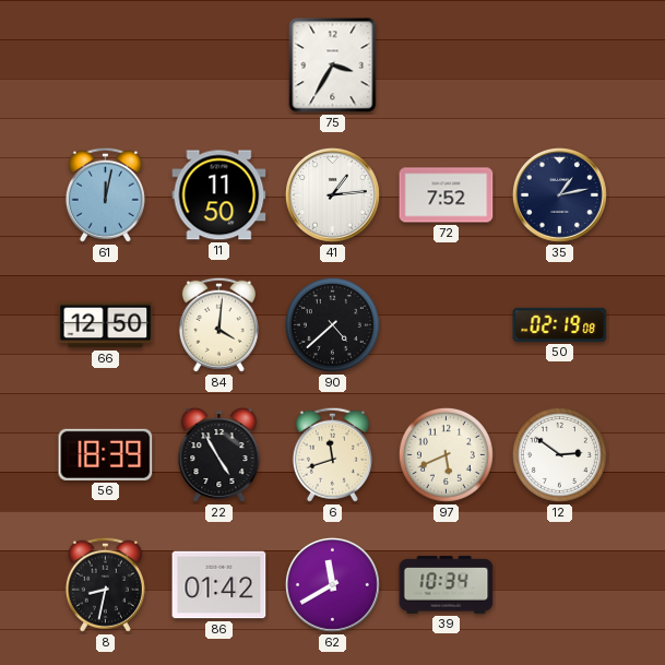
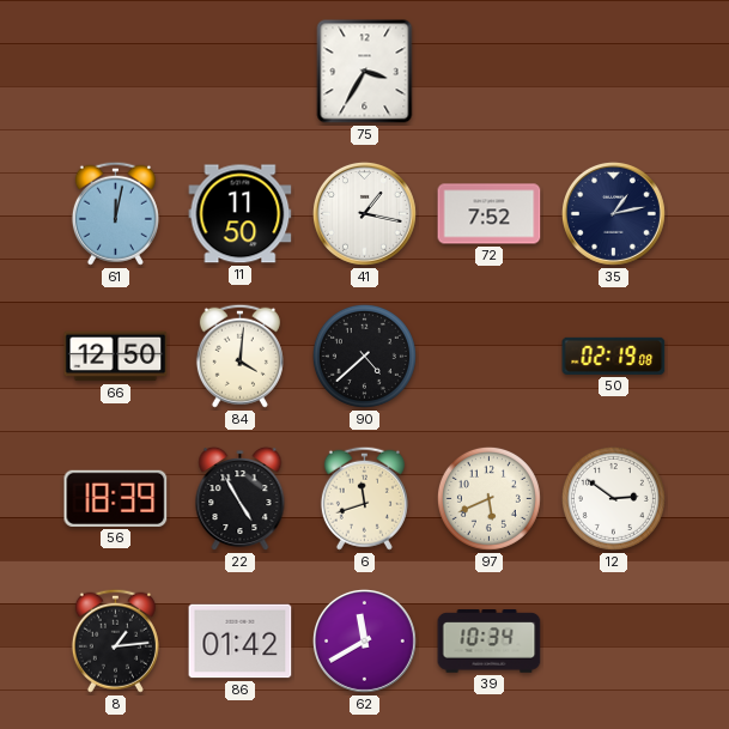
41: 1:14 -> 1:17
8: 8:32 -> 1:14
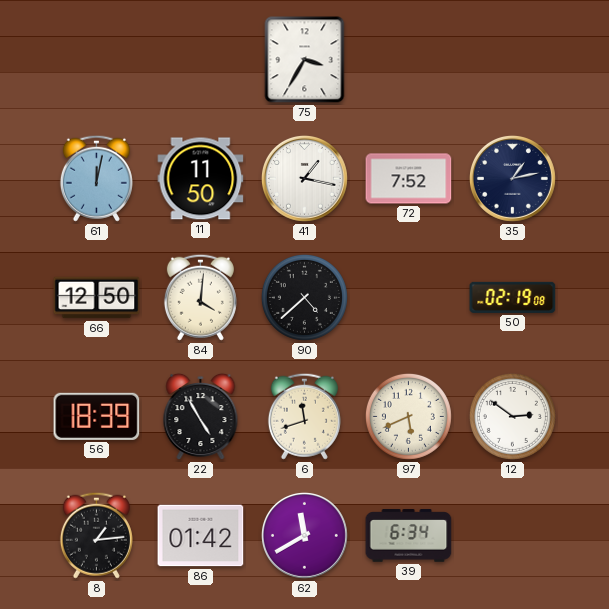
39: 10:34 -> 6:34
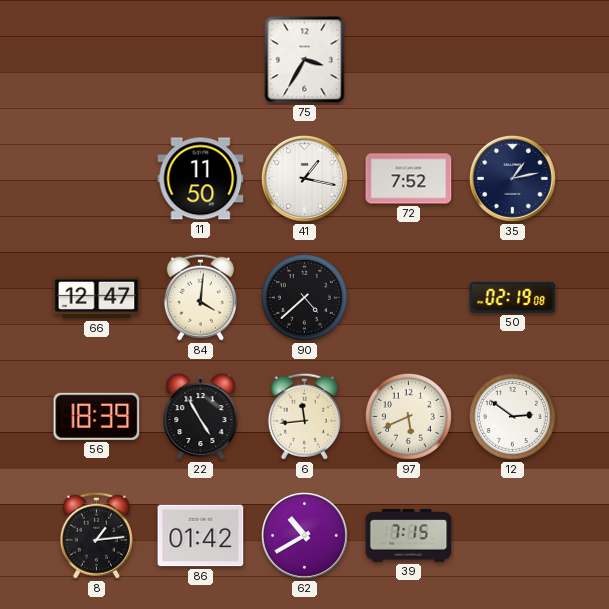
61: 12:02 -> none
66: 12:50 -> 12:47
6: 11:42 -> 11:44
62: 11:40 -> 10:40
39: 6:34 -> 7:15
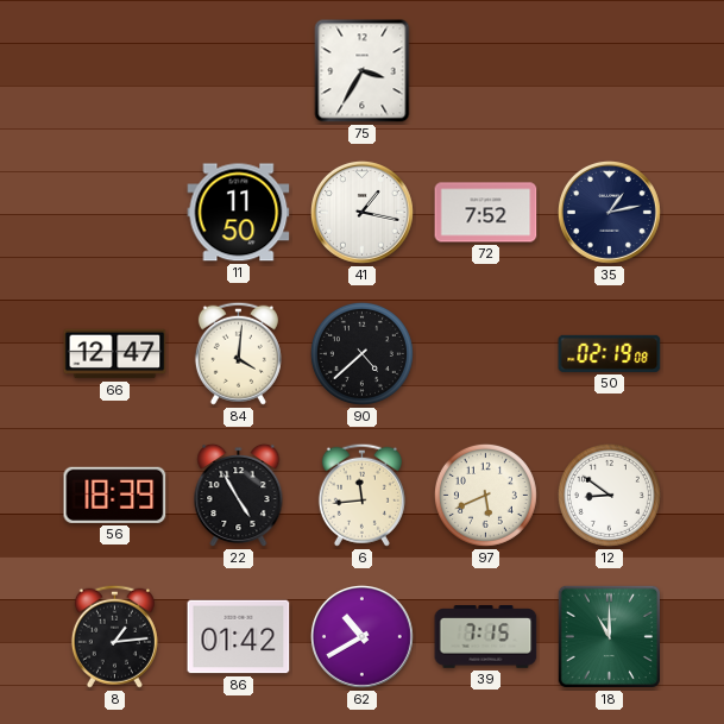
12: 2:51 -> 8:51
18: none -> 11:00
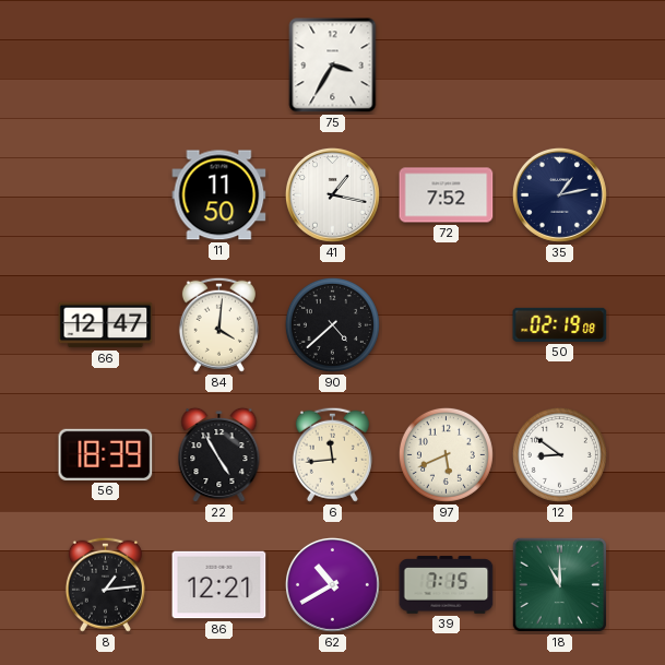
86: 01:42 -> 12:21
